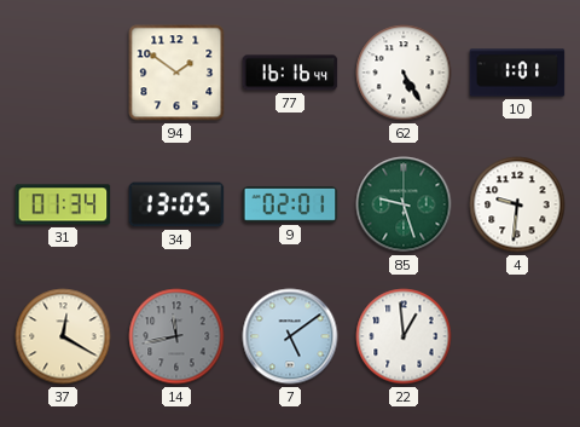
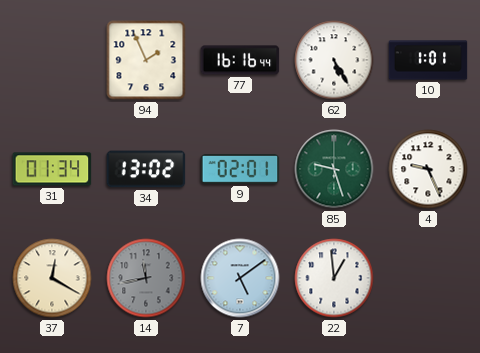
94: 1:51 -> 1:56
34: 13:05 -> 13:02
4: 9:31 -> 9:26
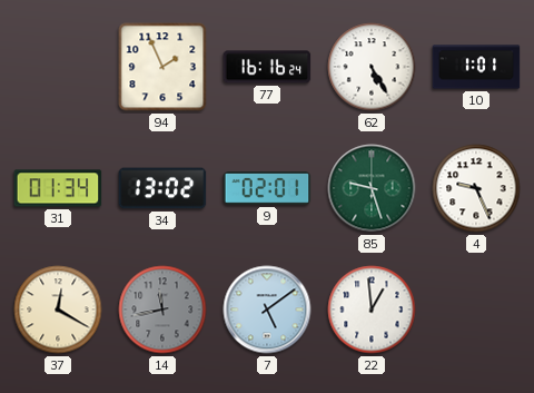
77: 16:16:44 -> 16:16:24
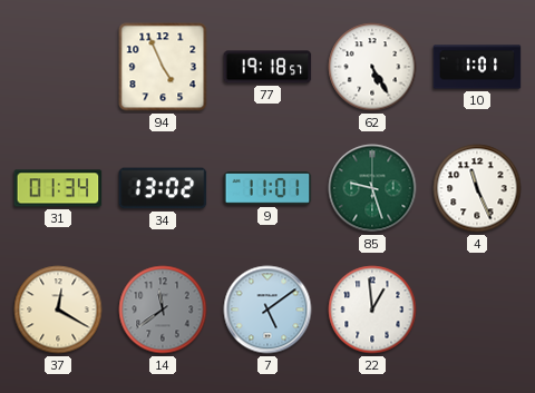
94: 1:56 -> 4:56
77: 16:16 -> 19:18
9: 02:01 -> 11:01
4: 9:26 -> 11:26
14: 11:43 -> 11:39
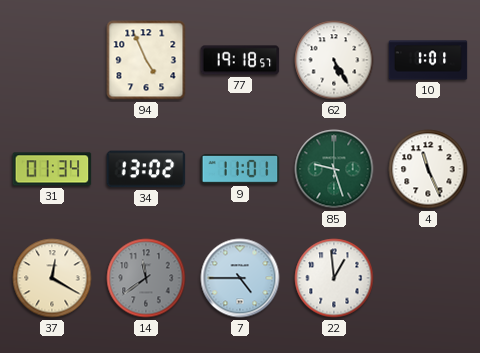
7: 5:09 -> 4:45
